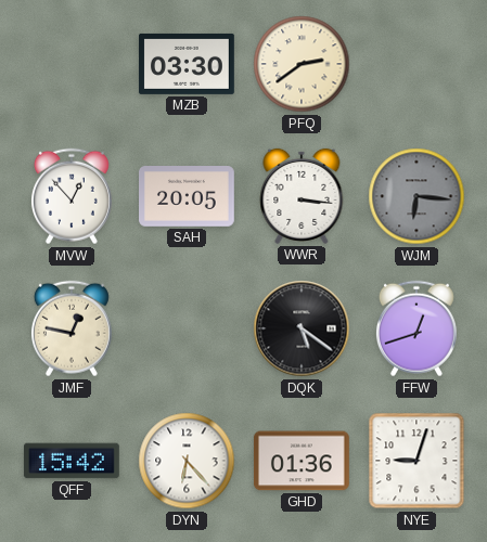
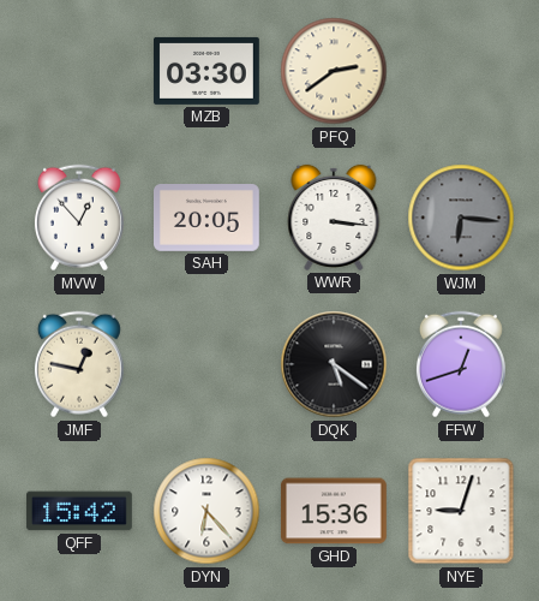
GHD: 01:36 -> 15:36
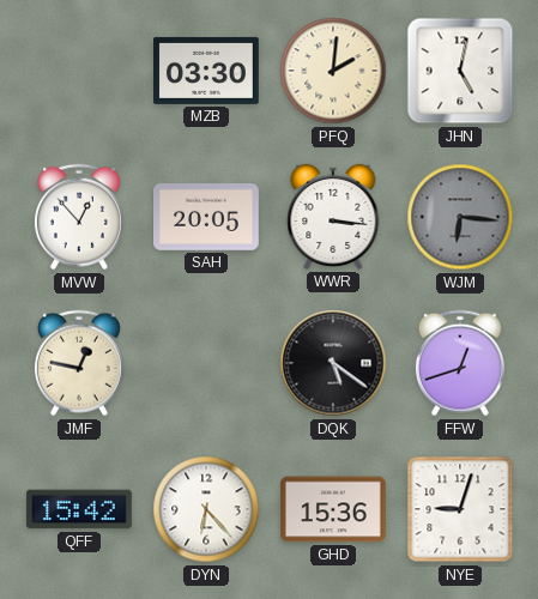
PFQ: 2:39 -> 2:01
JHN: none -> 5:02
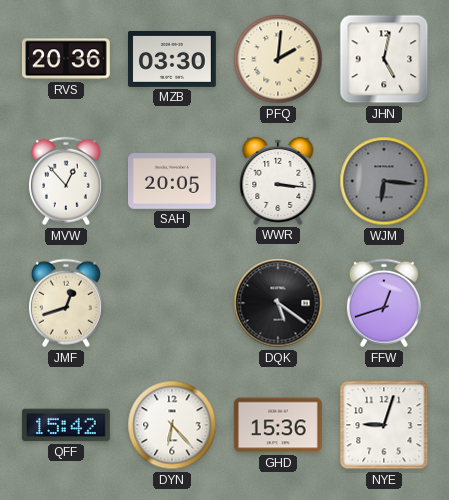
RVS: none -> 20:36
JMF: 12:47 -> 12:42
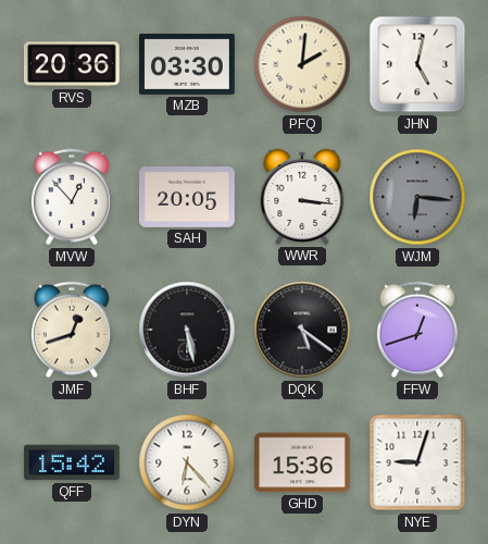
BHF: none -> 5:28
